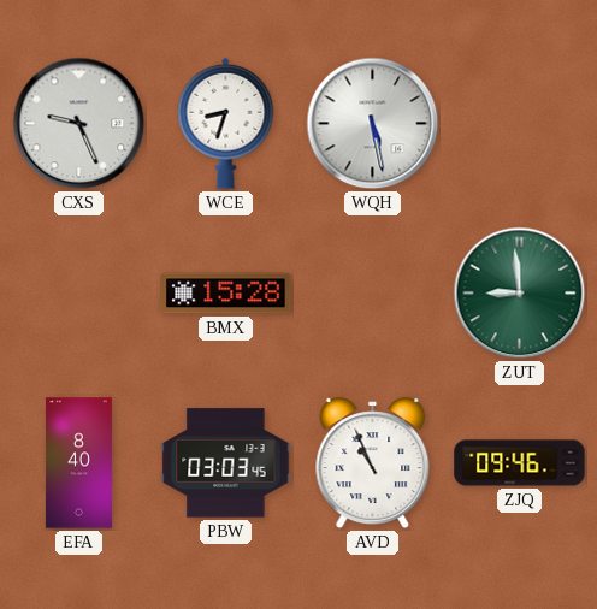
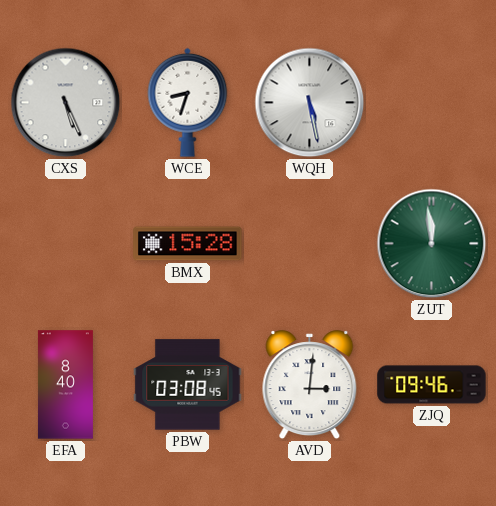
CXS: 9:26 -> 5:26
ZUT: 8:59 -> 11:59
PBW: 03:03 -> 03:08
AVD: 10:56 -> 3:01
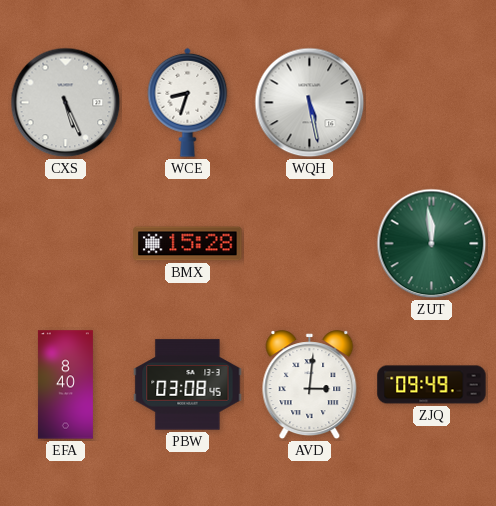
ZJQ: 09:46 -> 09:49
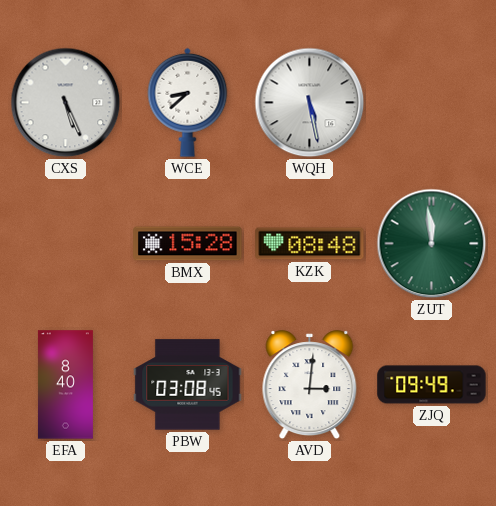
WCE: 8:33 -> 8:38
KZK: none -> 08:48
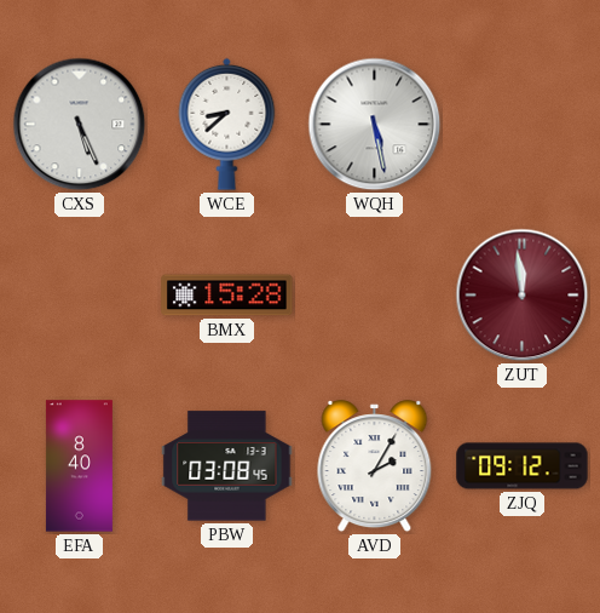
KZK: 08:48 -> none
ZUT dial: green -> burgundy
AVD: 3:01 -> 2:05
ZJQ: 09:49 -> 09:12
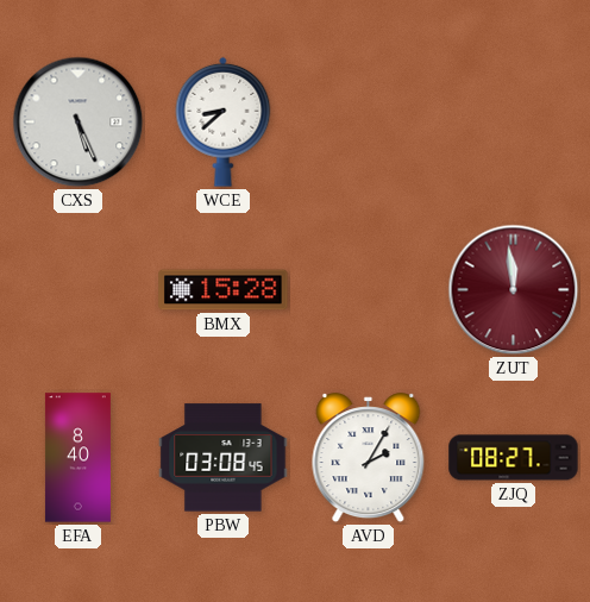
WQH: 5:28 -> none
ZJQ: 09:12 -> 08:27
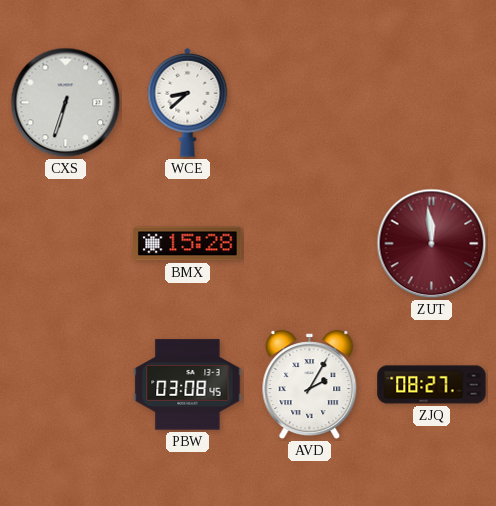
CXS: 5:26 -> 6:33
EFA: 8:40 -> none
